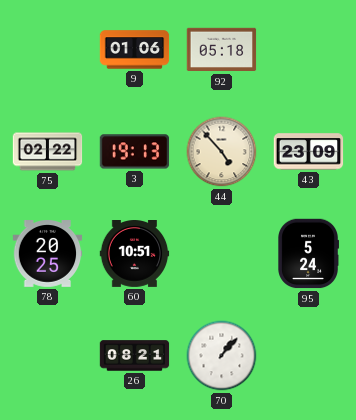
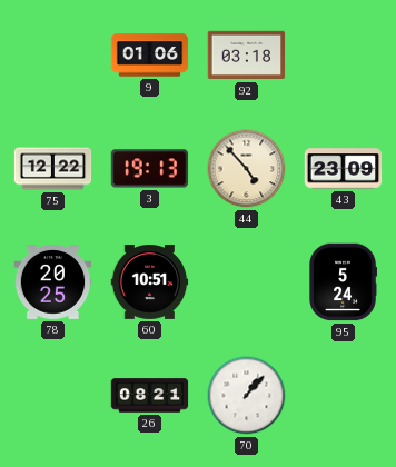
92: 05:18 -> 03:18
75: 02:22 -> 12:22
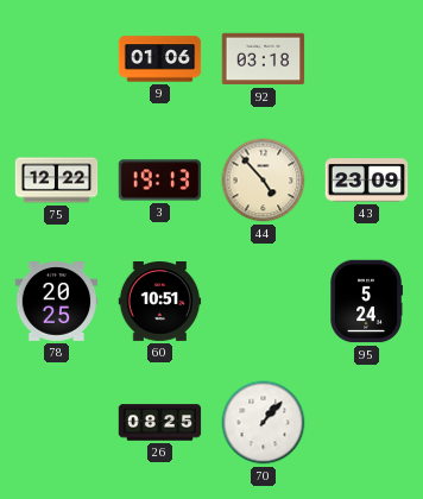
26: 08:21 -> 08:25
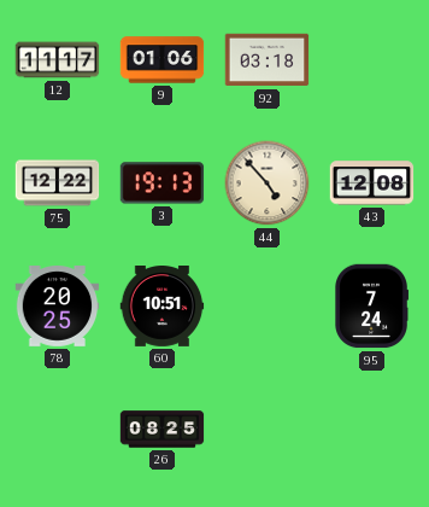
12: none -> 11:17
43: 23:09 -> 12:08
95: 5:24 -> 7:24
70: 1:07 -> none
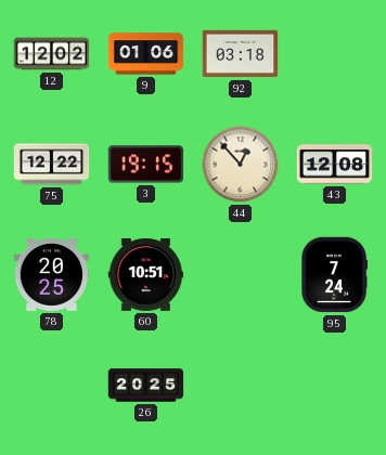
12: 11:17 -> 12:02
3: 19:13 -> 19:15
44: 4:53 -> 12:53
26: 08:25 -> 20:25
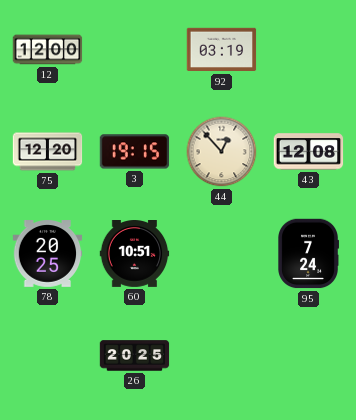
12: 12:02 -> 12:00
9: 01:06 -> none
92: 03:18 -> 03:19
75: 12:22 -> 12:20
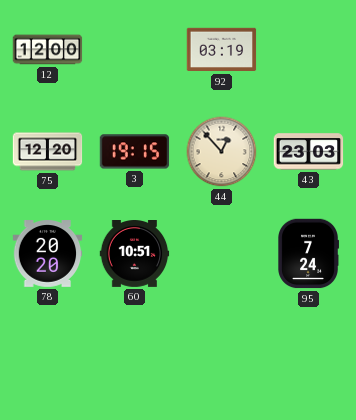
43: 12:08 -> 23:03
78: 20:25 -> 20:20
26: 20:25 -> none
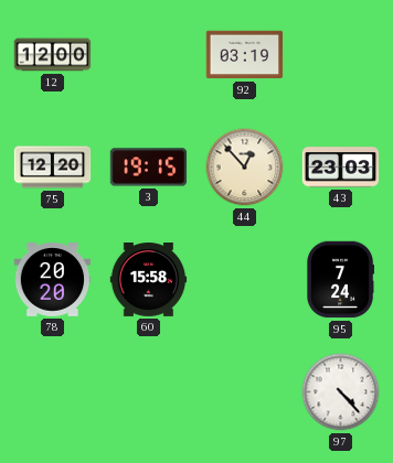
60: 10:51 -> 15:58
97: none -> 4:23
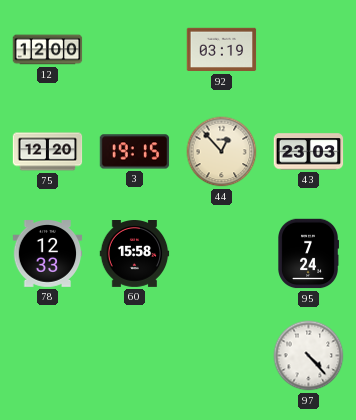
78: 20:20 -> 12:33
